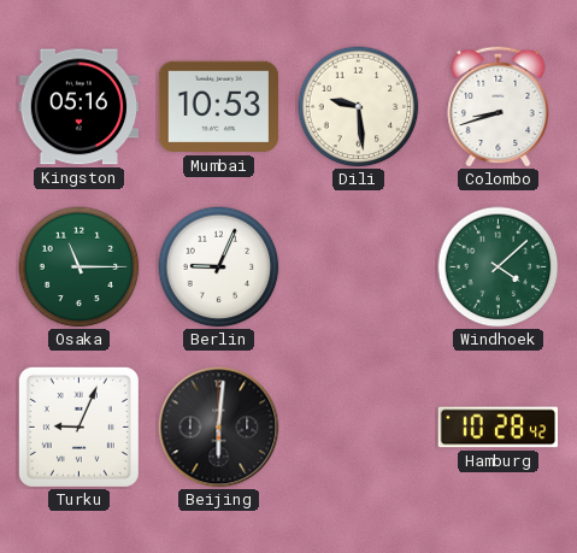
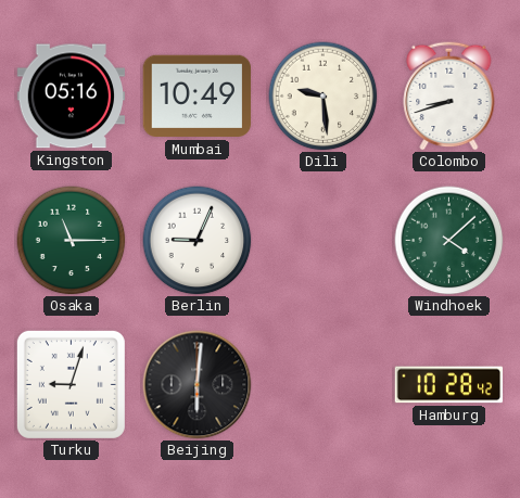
Mumbai: 10:53 -> 10:49
Turku: 9:04 -> 9:03
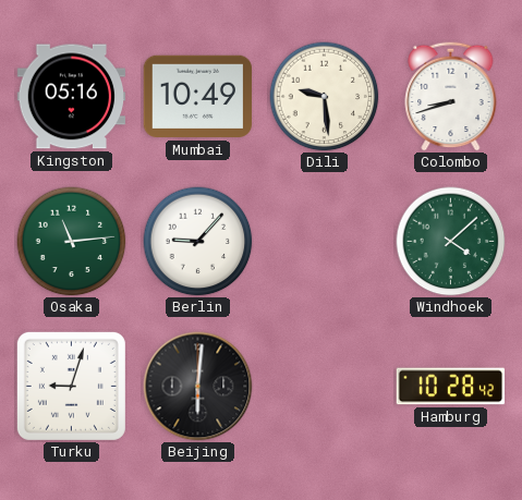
Osaka: 11:15 -> 11:14
Berlin: 9:04 -> 9:07
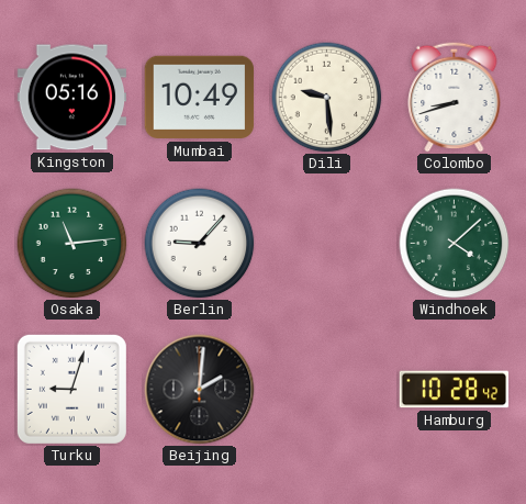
Beijing: 6:01 -> 2:01
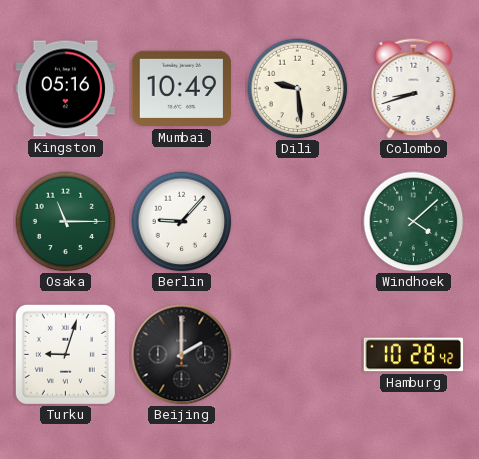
Osaka: 11:14 -> 11:15
Beijing: 2:01 -> 2:00
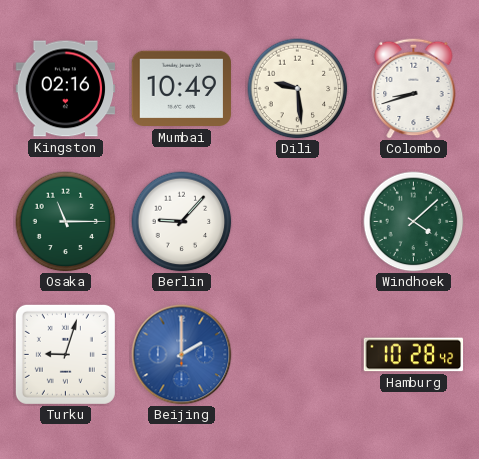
Kingston: 05:16 -> 02:16
Beijing dial: black -> blue
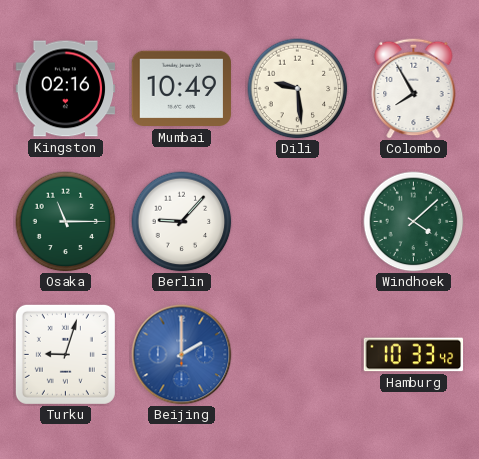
Colombo: 8:42 -> 7:55
Hamburg: 10:28 -> 10:33
